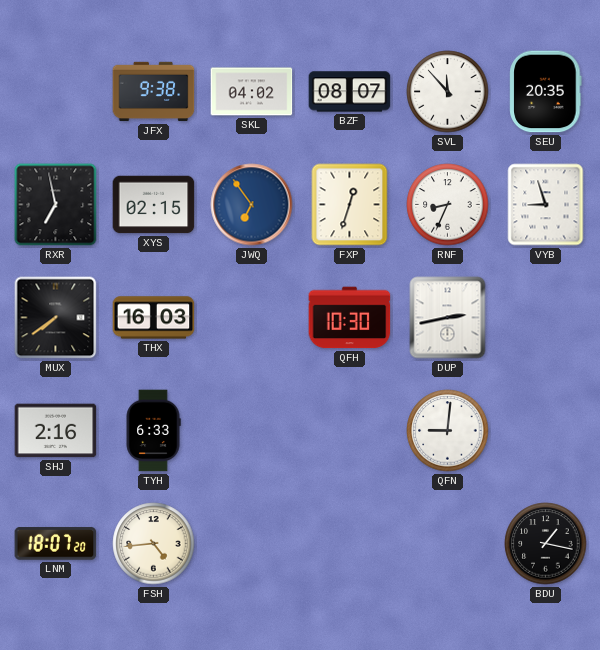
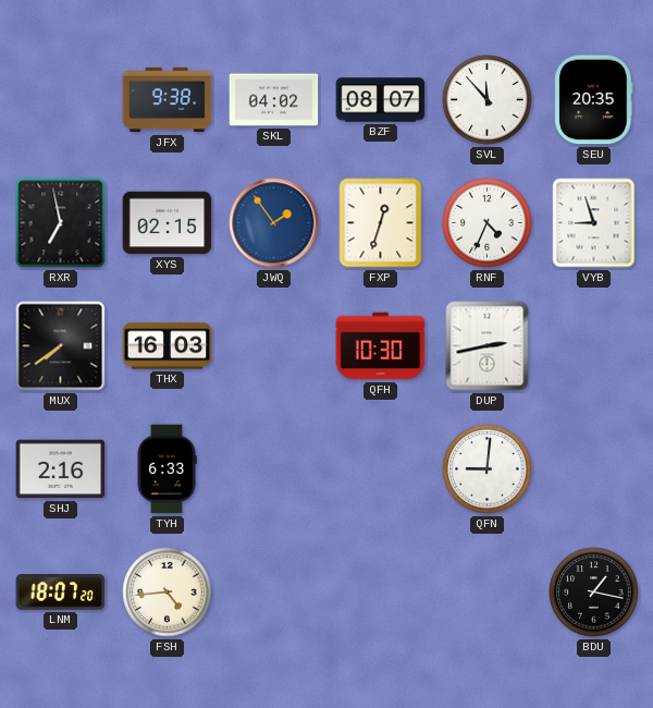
JWQ: 6:54 -> 1:54
RNF: 8:34 -> 4:34
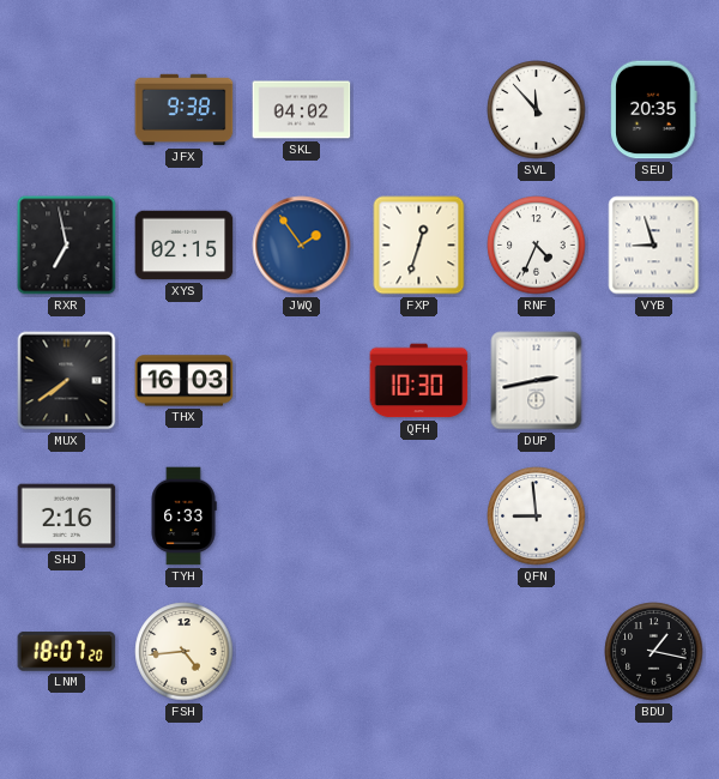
BZF: 08:07 -> none
QFN: 9:01 -> 8:59
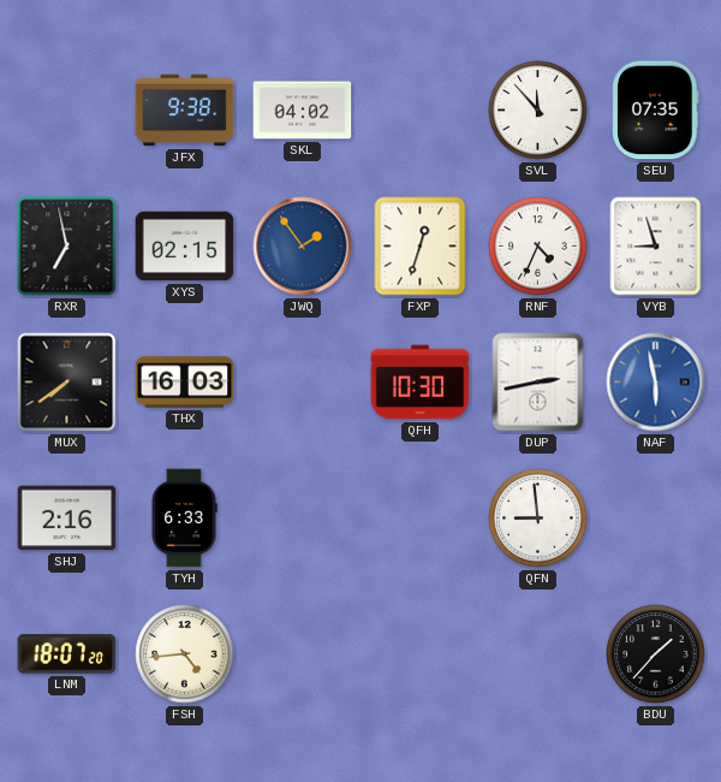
SEU: 20:35 -> 07:35
NAF: none -> 5:58
BDU: 1:17 -> 1:37
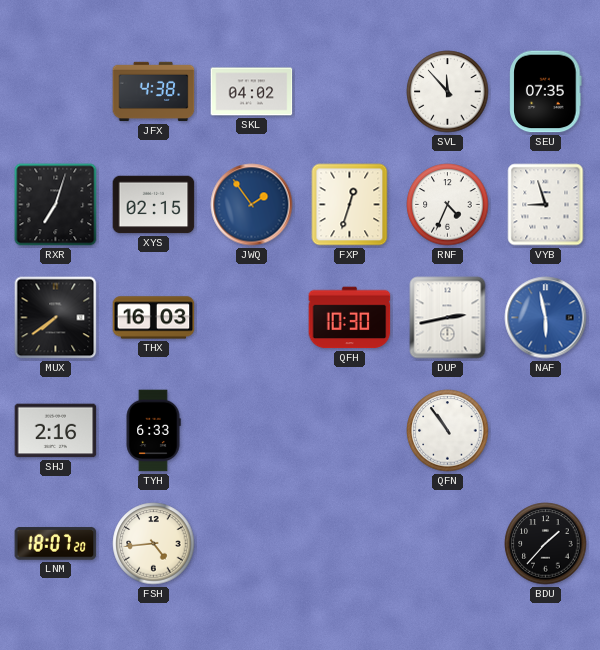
JFX: 9:38 -> 4:38
RXR: 6:58 -> 7:03
QFN: 8:59 -> 10:54
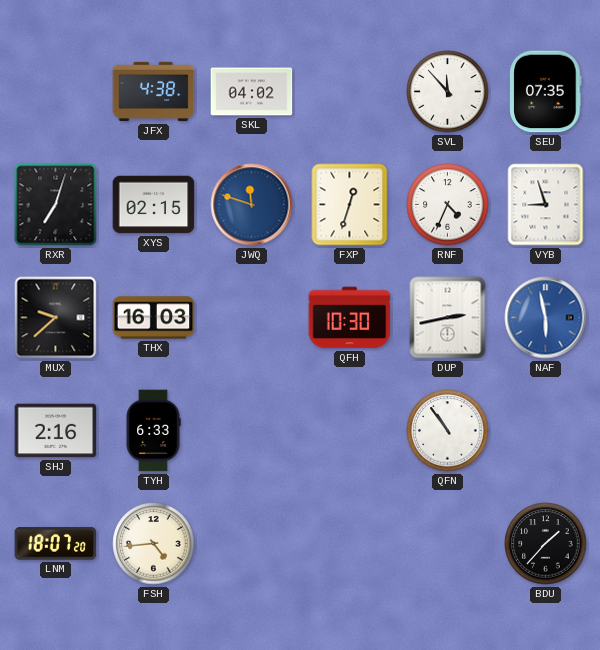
JWQ: 1:54 -> 11:48
MUX: 7:39 -> 9:38
